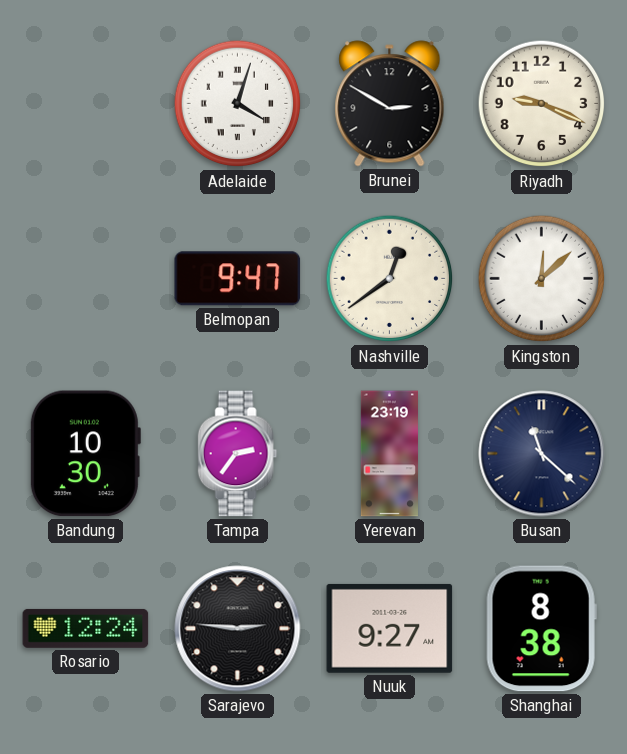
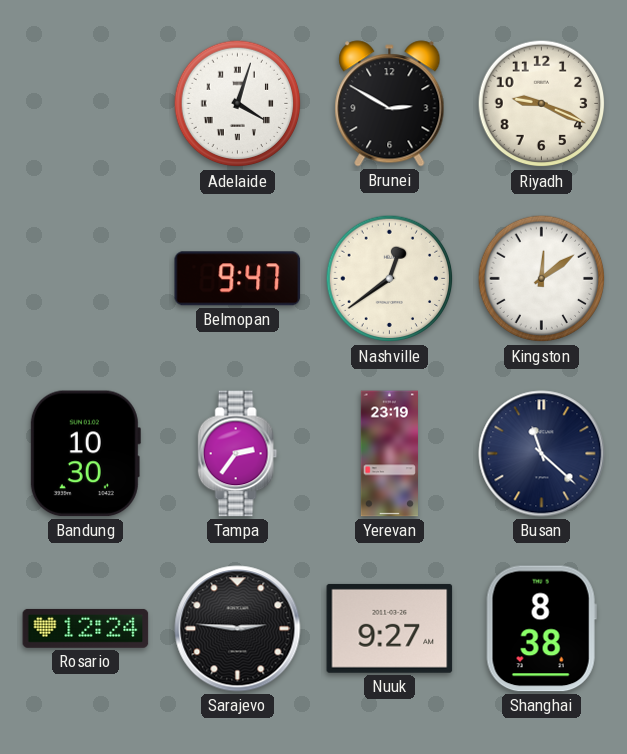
Kingston: 12:08 -> 12:09
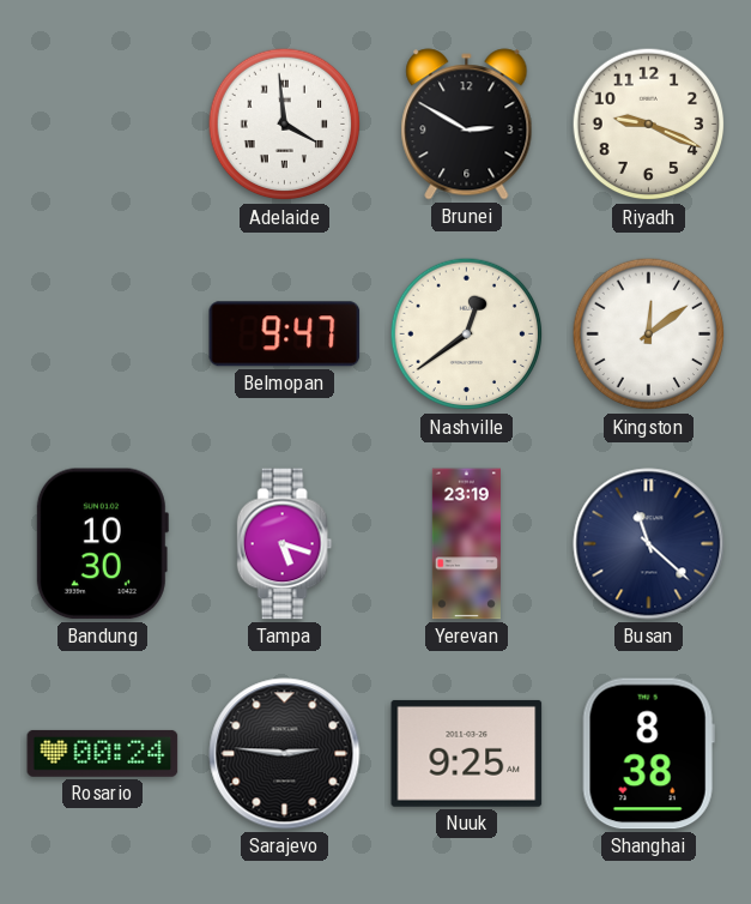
Adelaide: 4:03 -> 3:59
Tampa: 2:36 -> 5:18
Rosario: 12:24 -> 00:24
Nuuk: 9:27 -> 9:25
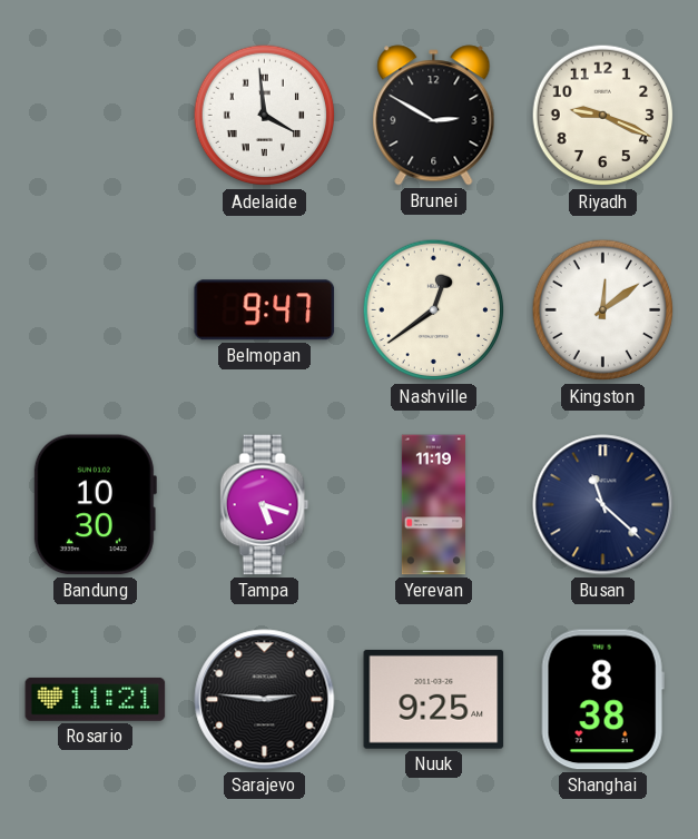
Yerevan: 23:19 -> 11:19
Rosario: 00:24 -> 11:21
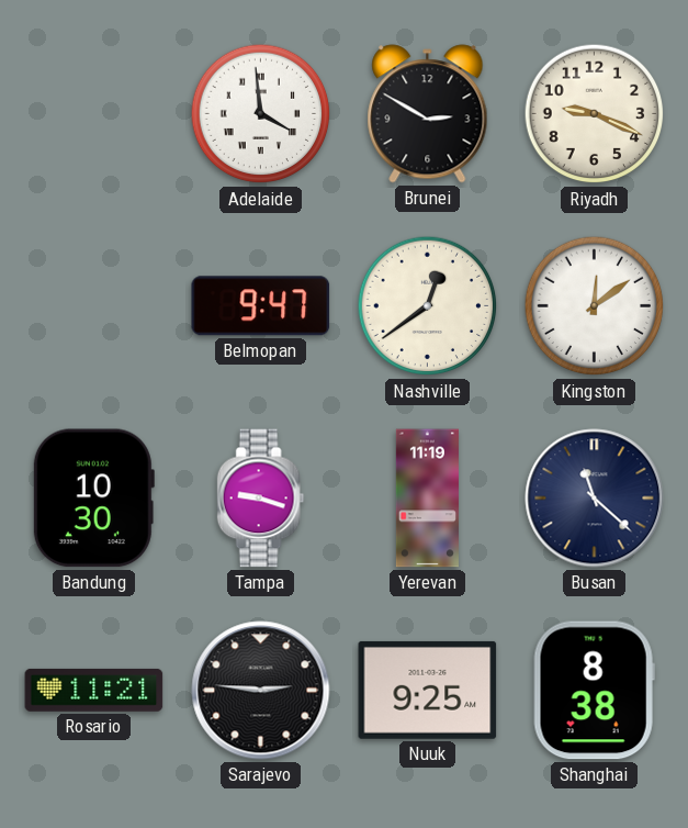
Tampa: 5:18 -> 9:18
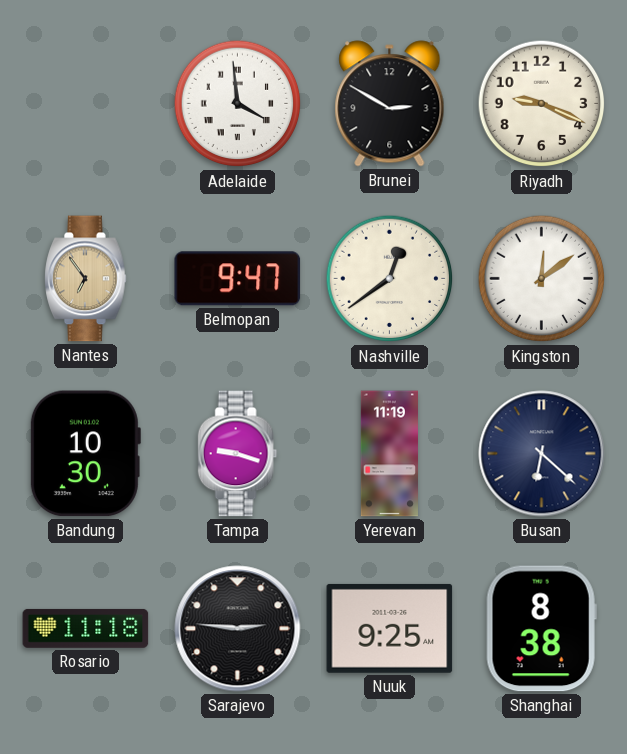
Nantes: none -> 6:54
Busan: 11:22 -> 6:22
Rosario: 11:21 -> 11:18
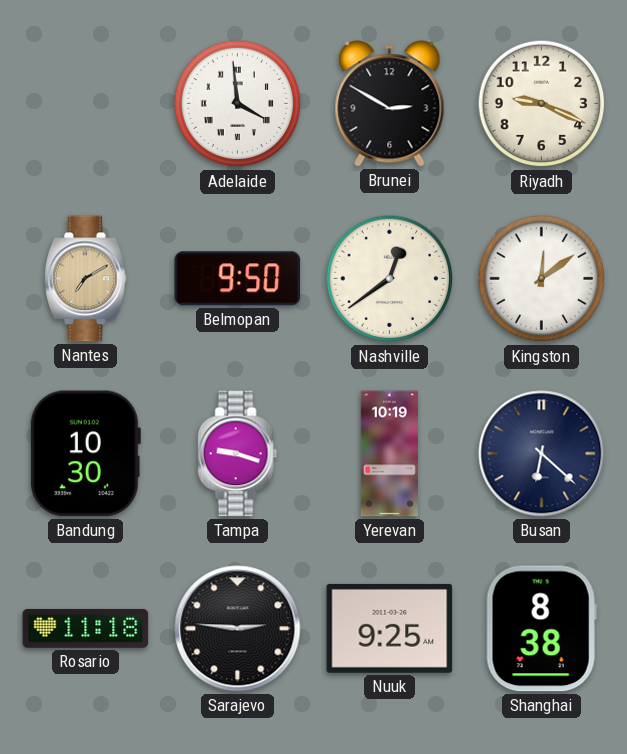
Nantes: 6:54 -> 7:10
Belmopan: 9:47 -> 9:50
Yerevan: 11:19 -> 10:19
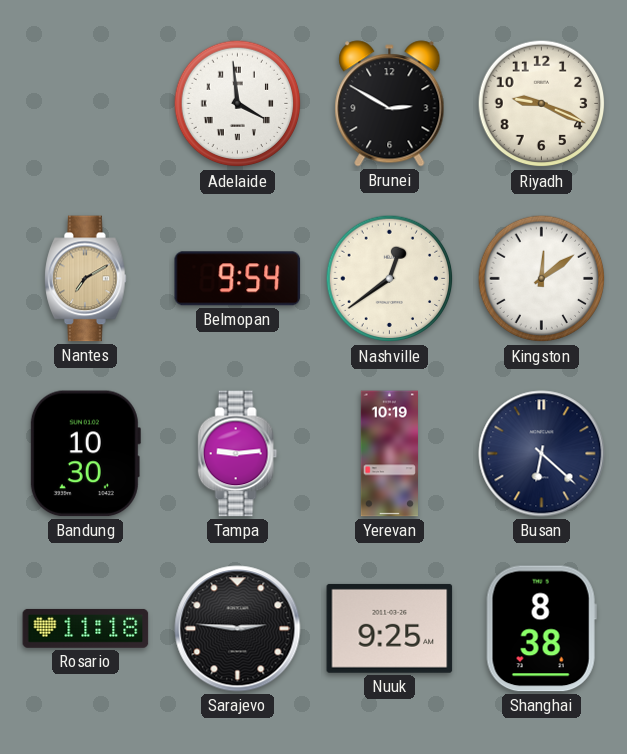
Belmopan: 9:50 -> 9:54
Tampa: 9:18 -> 9:14
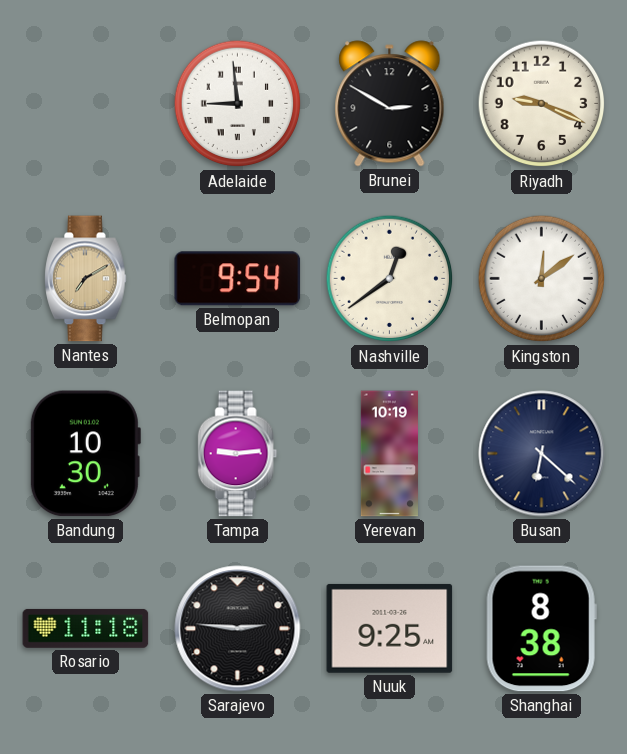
Adelaide: 3:59 -> 8:59
